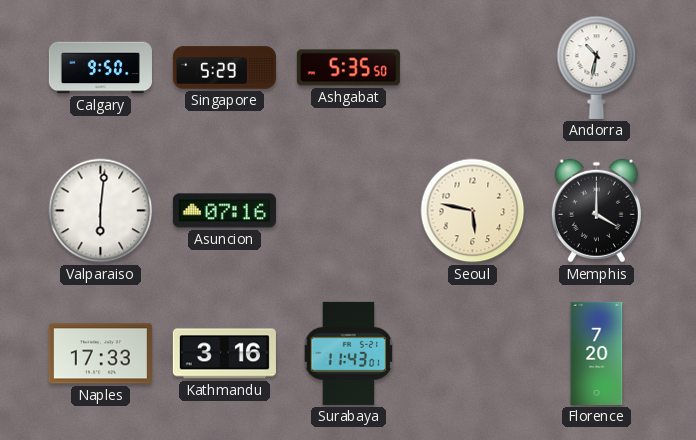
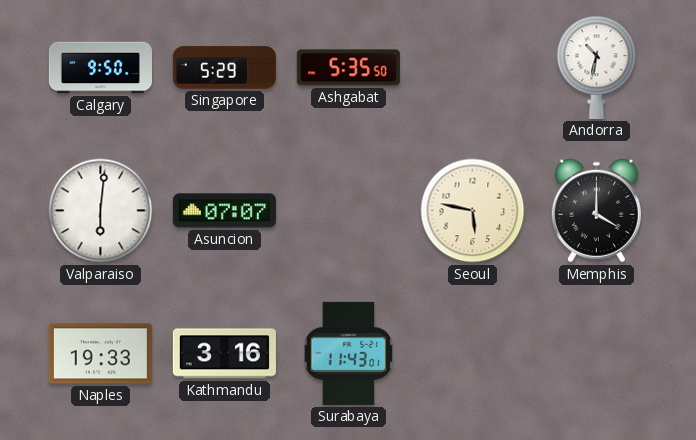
Asuncion: 07:16 -> 07:07
Naples: 17:33 -> 19:33
Florence: 7:20 -> none
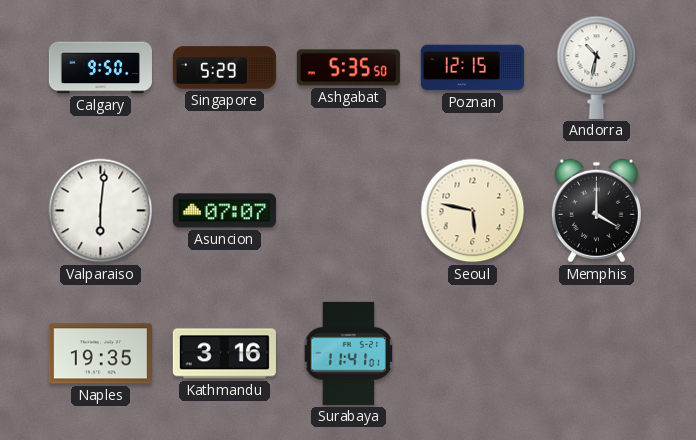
Poznan: none -> 12:15
Naples: 19:33 -> 19:35
Surabaya: 11:43 -> 11:41
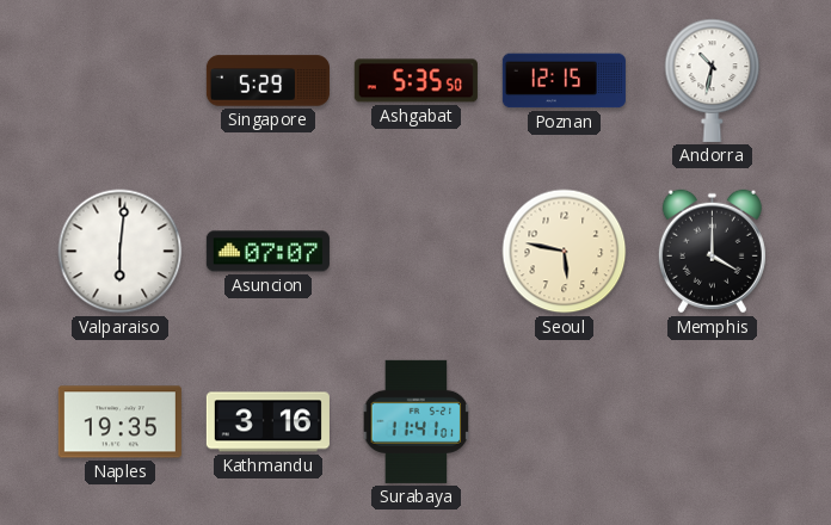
Calgary: 9:50 -> none
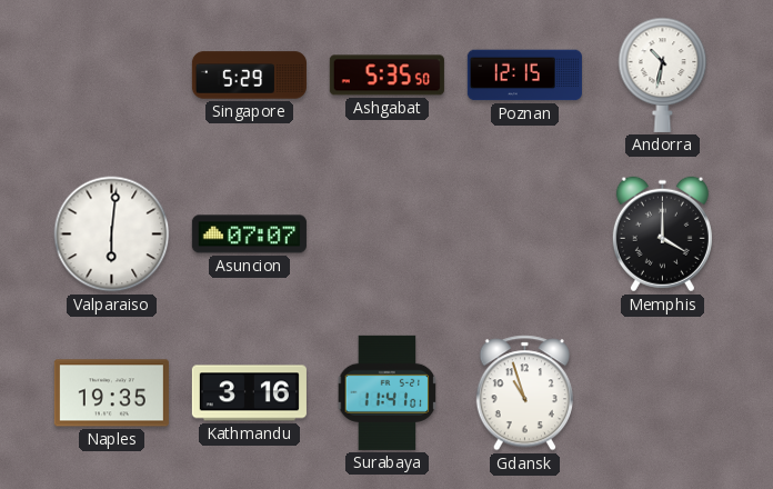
Seoul: 5:47 -> none
Gdansk: none -> 10:57
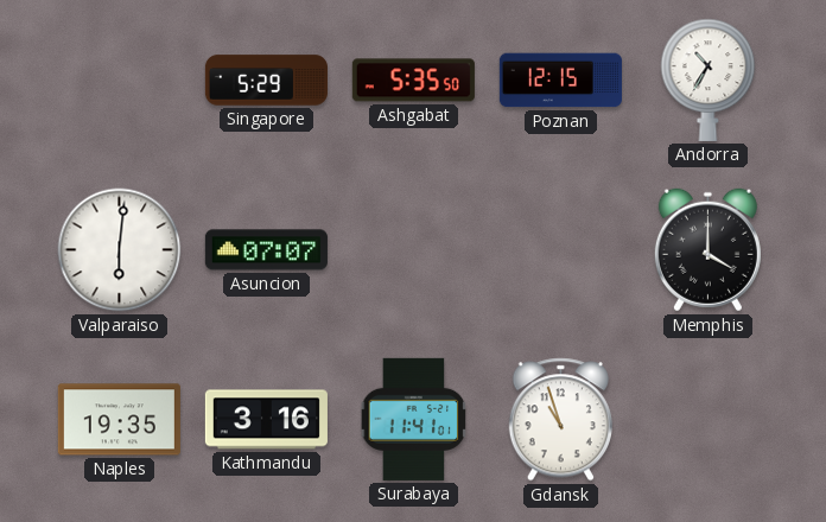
Andorra: 10:32 -> 10:35
